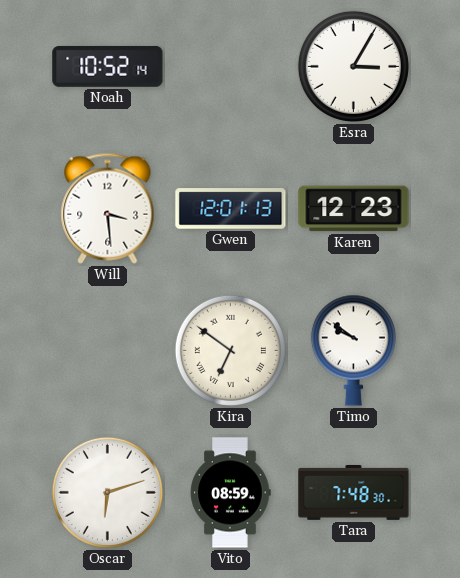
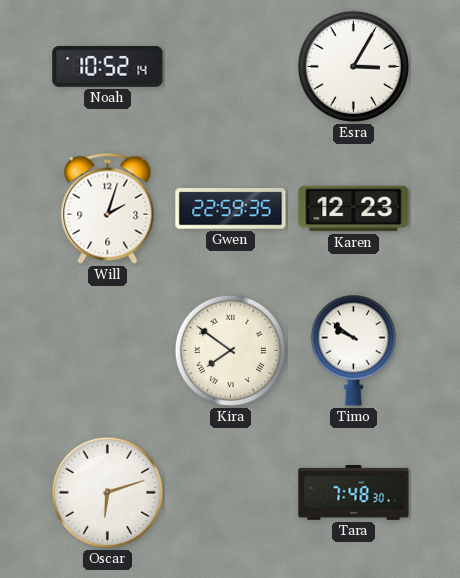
Will: 3:29 -> 2:03
Gwen: 12:01 -> 22:59
Kira: 6:51 -> 7:51
Vito: 08:59 -> none
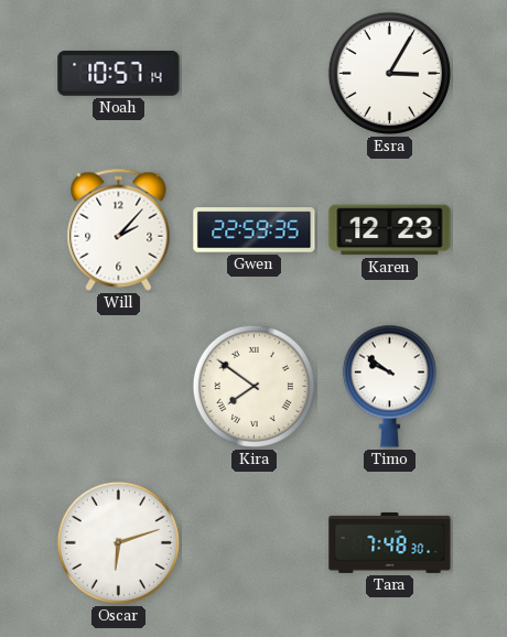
Noah: 10:52 -> 10:57
Will: 2:03 -> 2:07
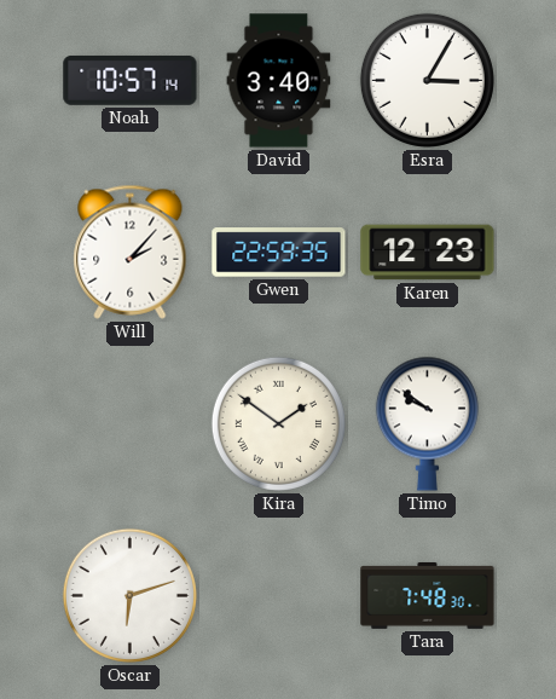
David: none -> 3:40
Kira: 7:51 -> 1:51
